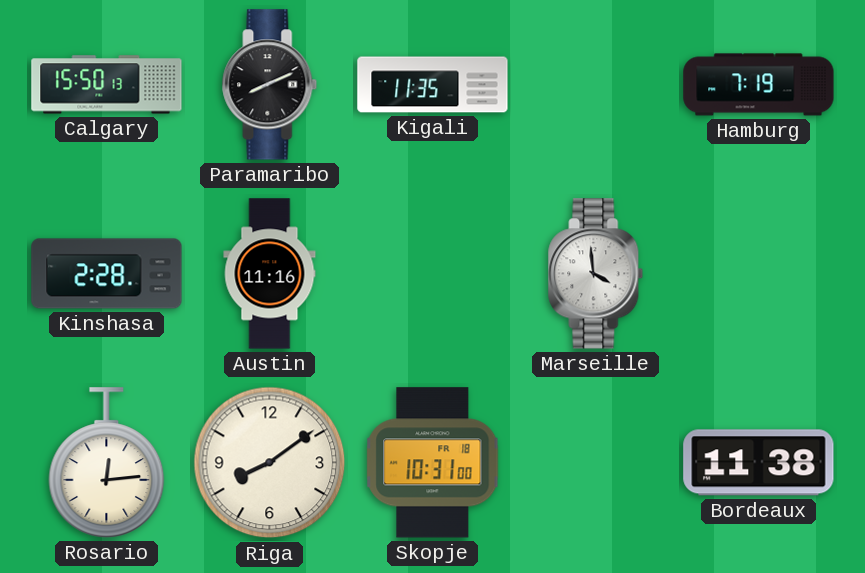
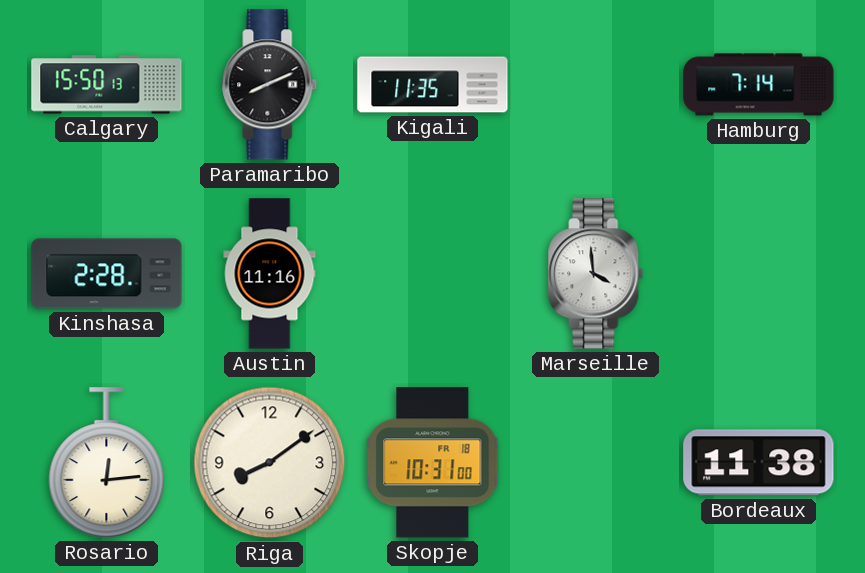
Hamburg: 7:19 -> 7:14
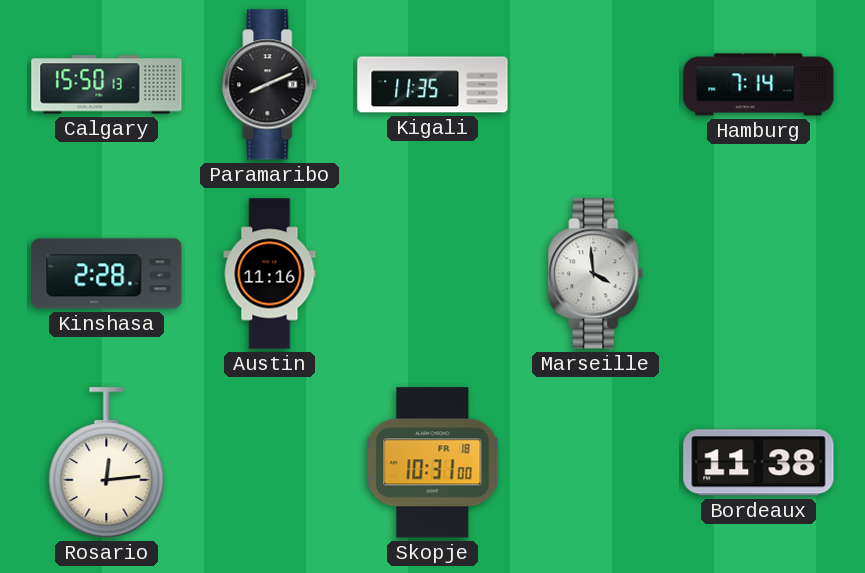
Riga: 8:09 -> none
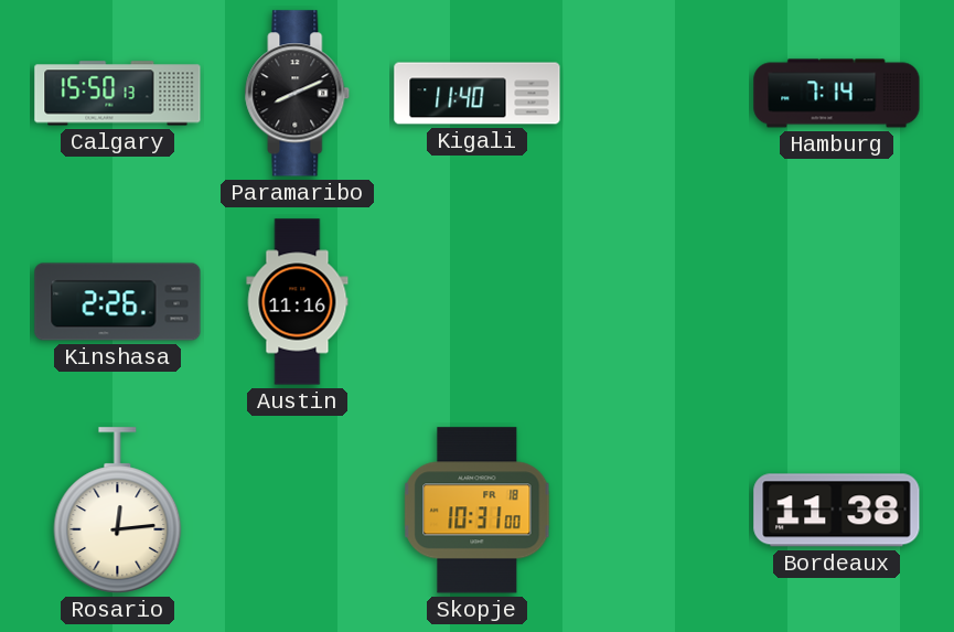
Kigali: 11:35 -> 11:40
Kinshasa: 2:28 -> 2:26
Marseille: 3:59 -> none
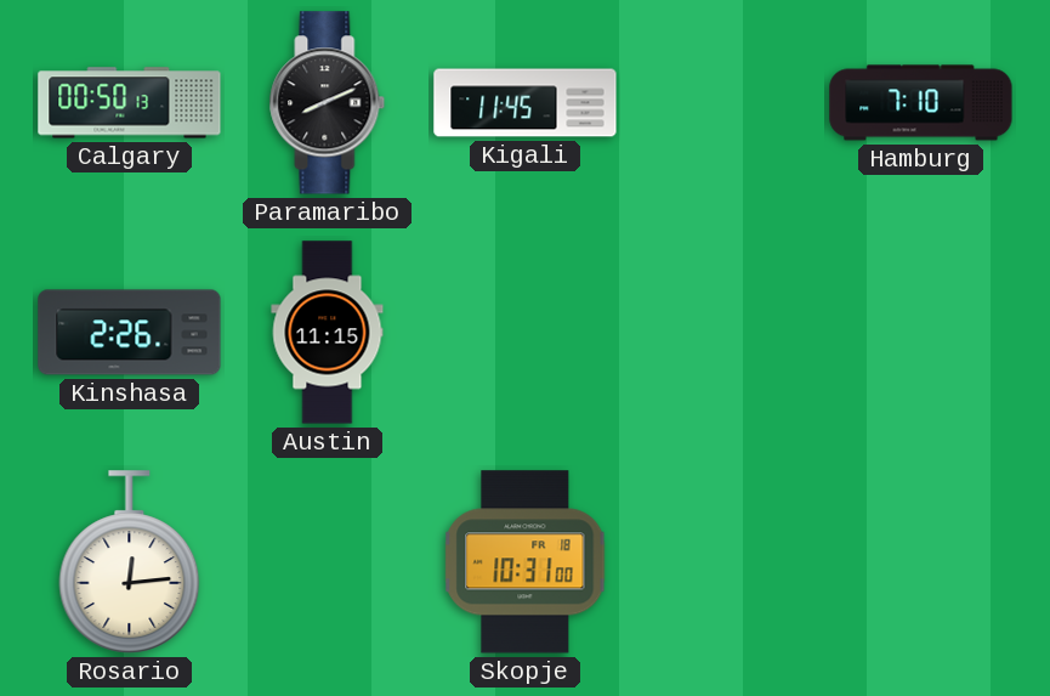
Calgary: 15:50 -> 00:50
Kigali: 11:40 -> 11:45
Hamburg: 7:14 -> 7:10
Austin: 11:16 -> 11:15
Bordeaux: 11:38 -> none
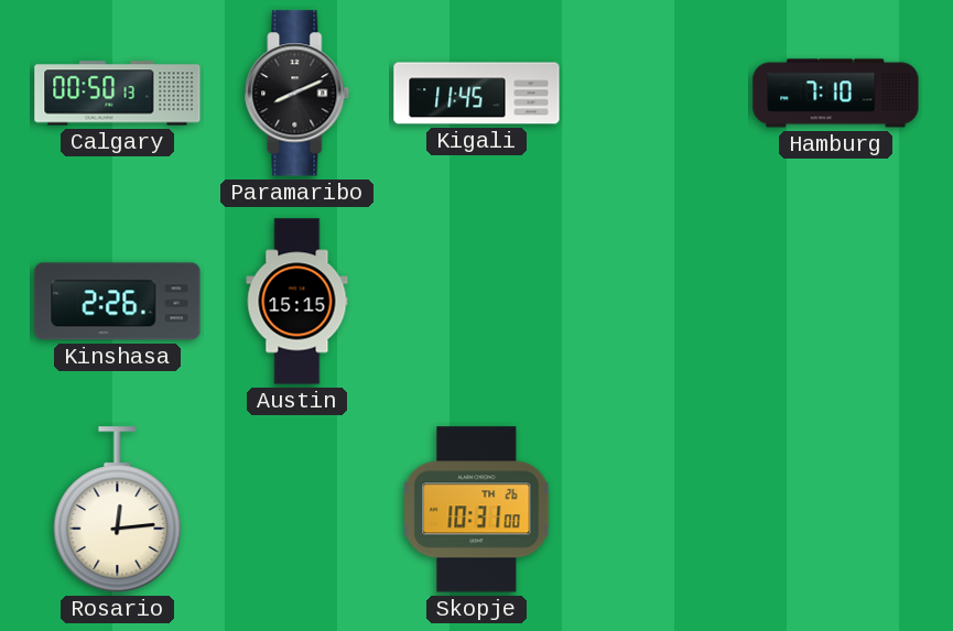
Austin: 11:15 -> 15:15
Skopje date: FR 18 -> TH 26
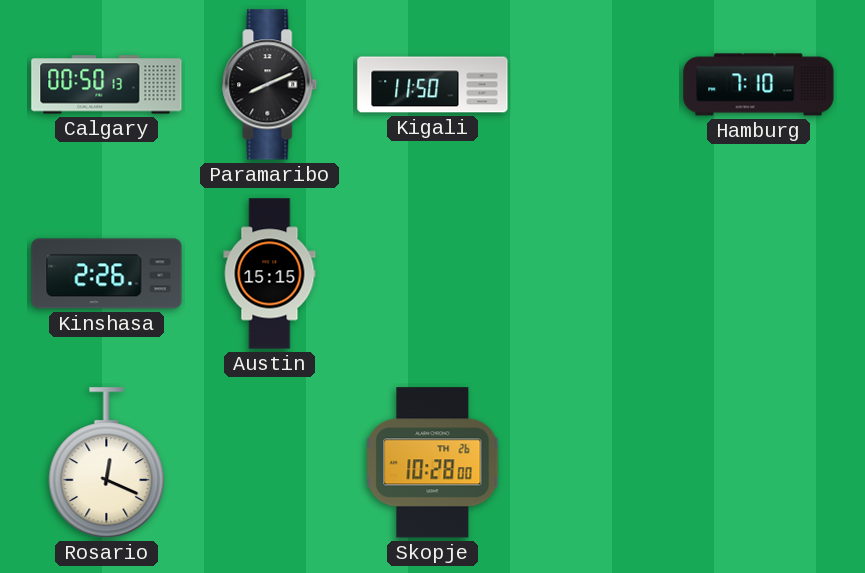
Kigali: 11:45 -> 11:50
Rosario: 12:14 -> 12:19
Skopje: 10:31 -> 10:28
